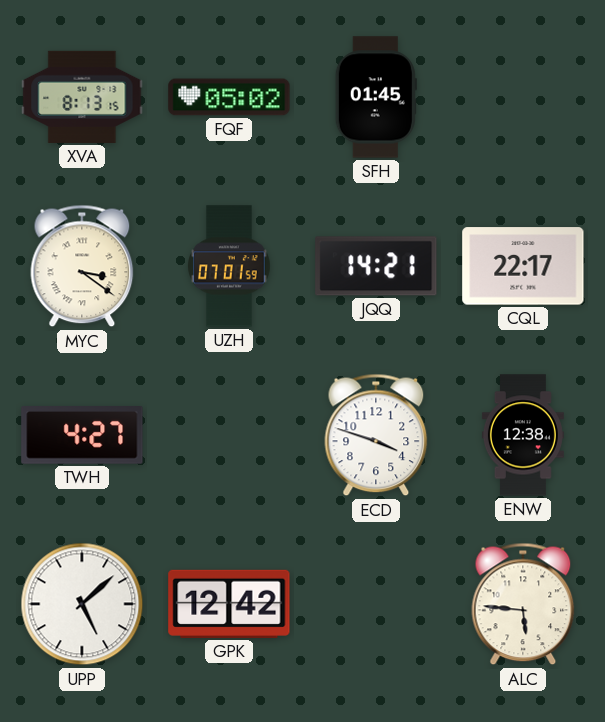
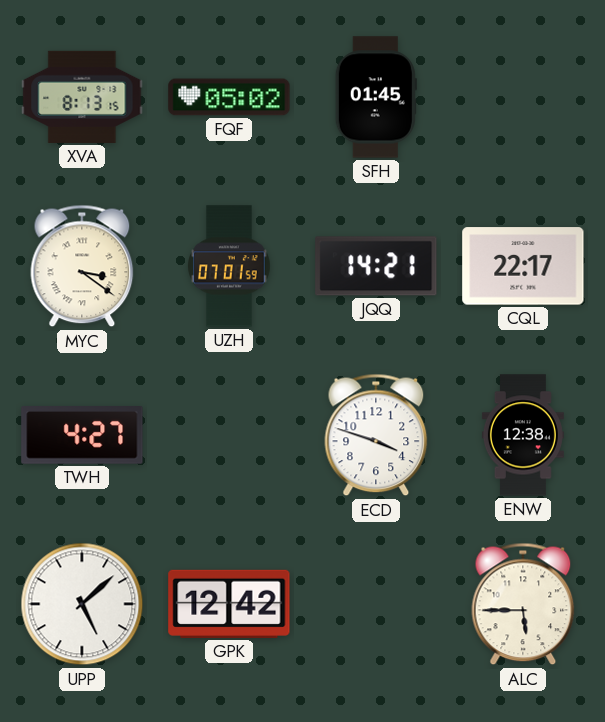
ALC: 5:46 -> 5:45
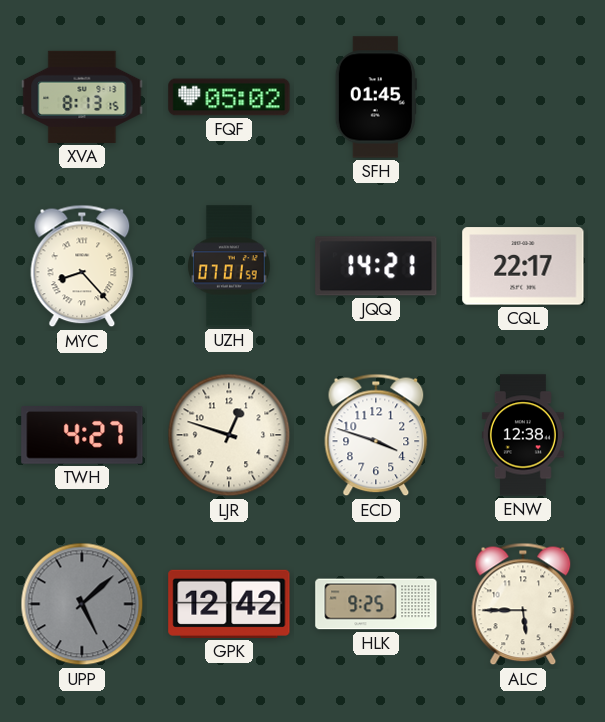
MYC: 3:21 -> 8:23
LJR: none -> 12:48
UPP dial: white -> grey
HLK: none -> 9:25
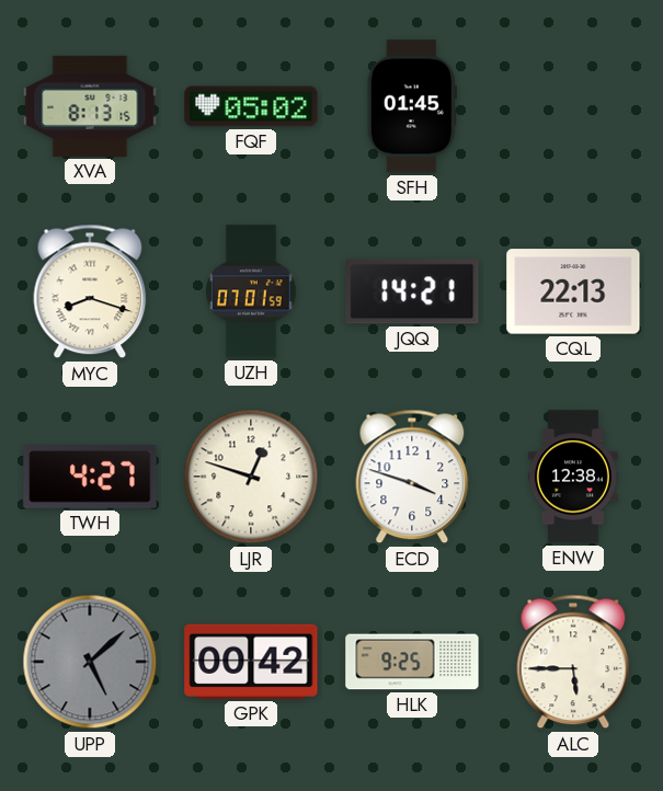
MYC: 8:23 -> 8:18
CQL: 22:17 -> 22:13
GPK: 12:42 -> 00:42
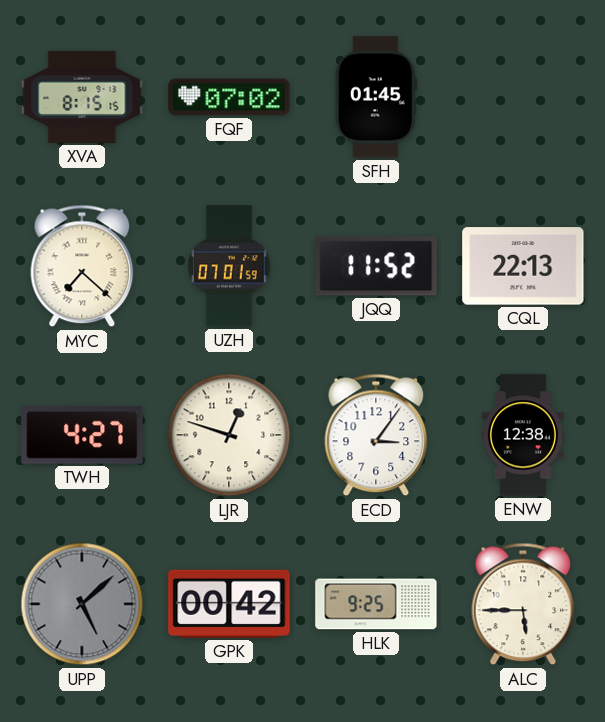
XVA: 8:13 -> 8:15
FQF: 05:02 -> 07:02
MYC: 8:18 -> 7:22
JQQ: 14:21 -> 11:52
ECD: 3:48 -> 3:06
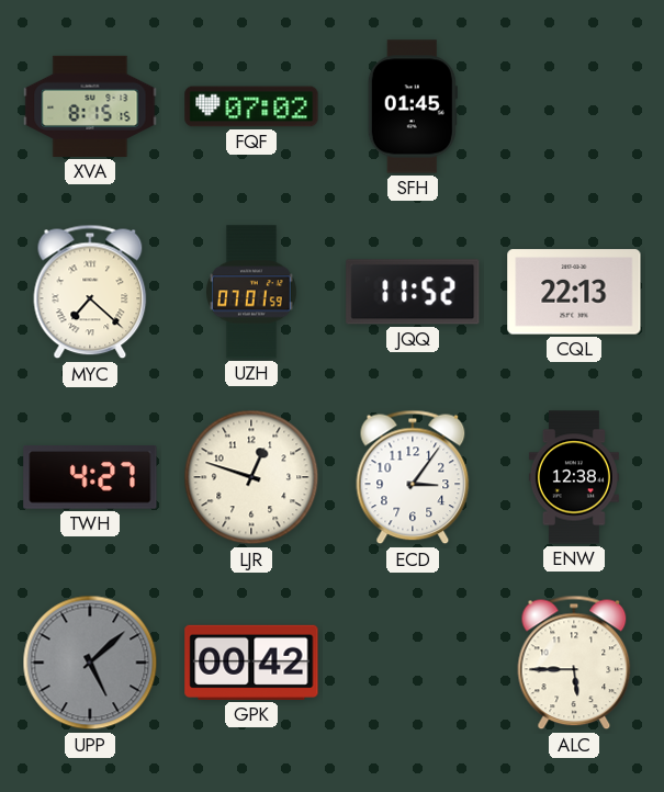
HLK: 9:25 -> none
